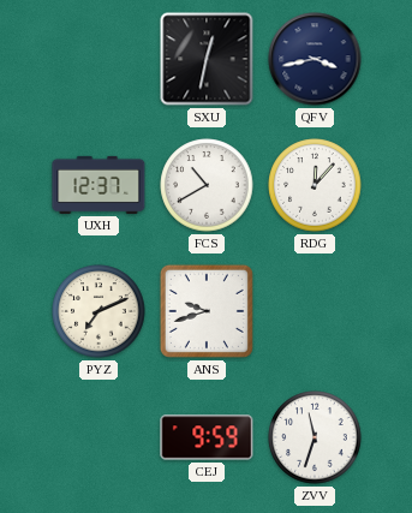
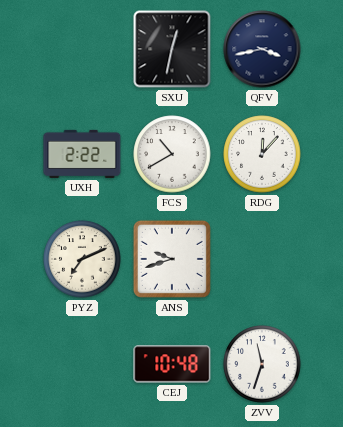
UXH: 12:37 -> 2:22
CEJ: 9:59 -> 10:48
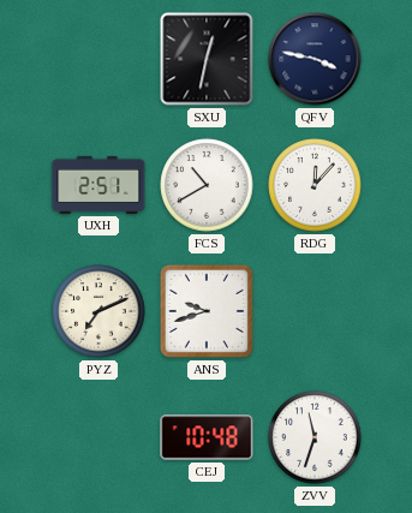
QFV: 3:43 -> 3:47
UXH: 2:22 -> 2:51
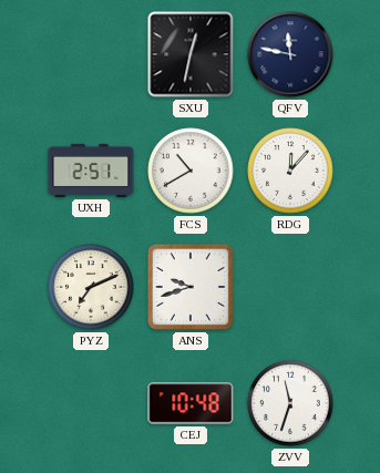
QFV: 3:47 -> 11:47
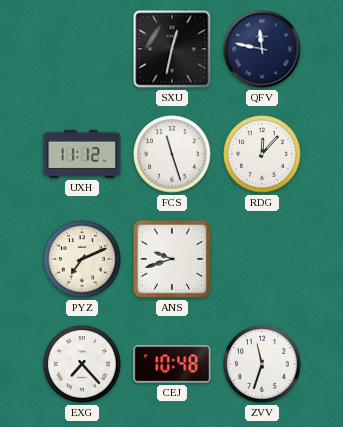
UXH: 2:51 -> 11:12
FCS: 10:40 -> 11:27
EXG: none -> 7:23
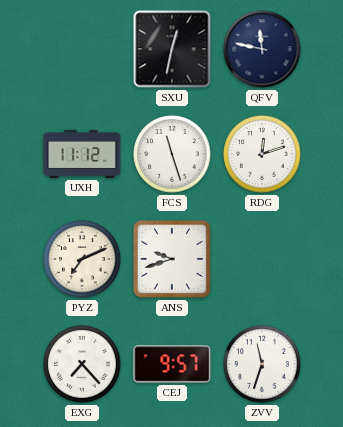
RDG: 12:07 -> 12:12
CEJ: 10:48 -> 9:57
